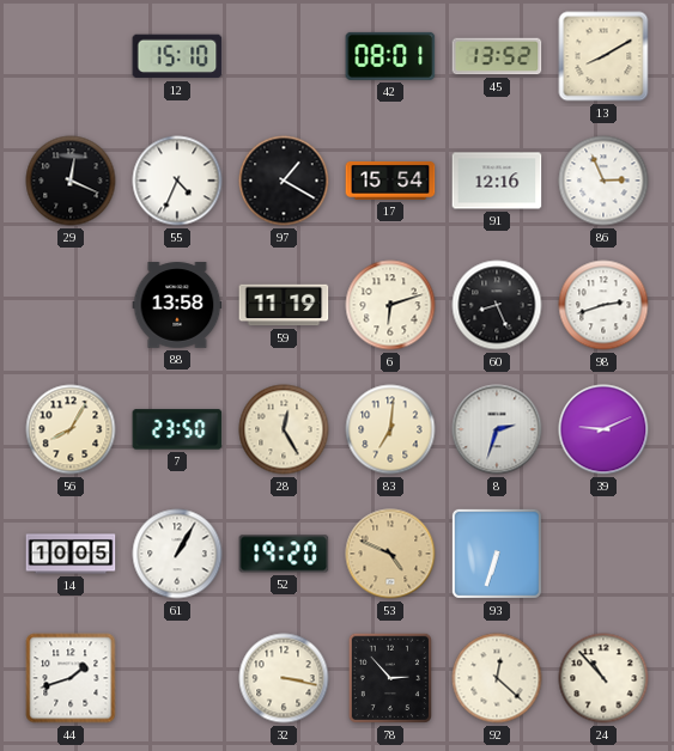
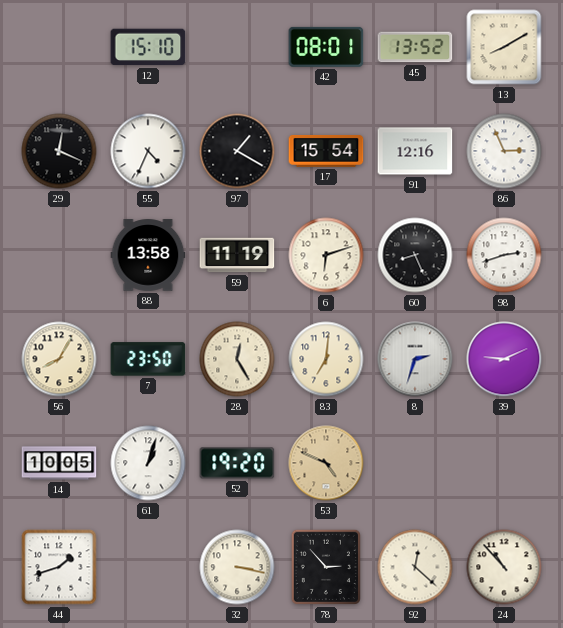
61: 1:05 -> 1:03
93: 6:33 -> none
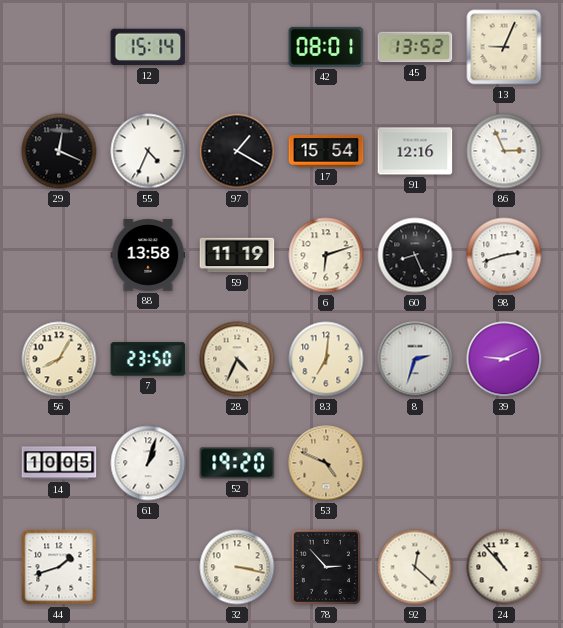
12: 15:10 -> 15:14
13: 8:10 -> 9:04
28: 12:25 -> 4:34
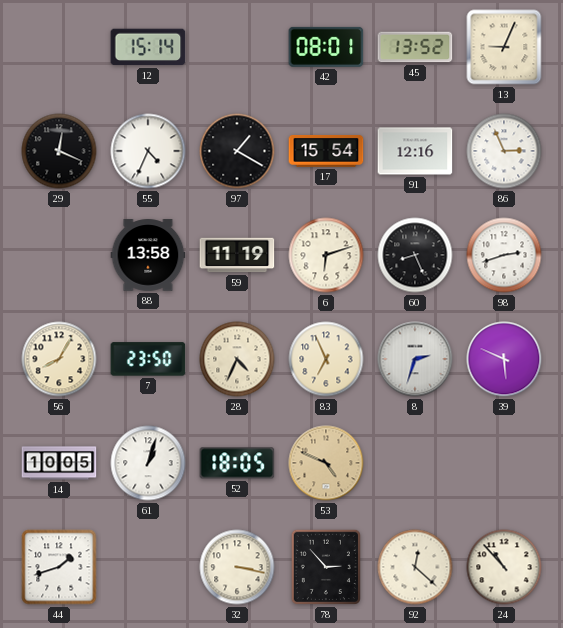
83: 7:01 -> 6:56
39: 9:11 -> 5:49
52: 19:20 -> 18:05
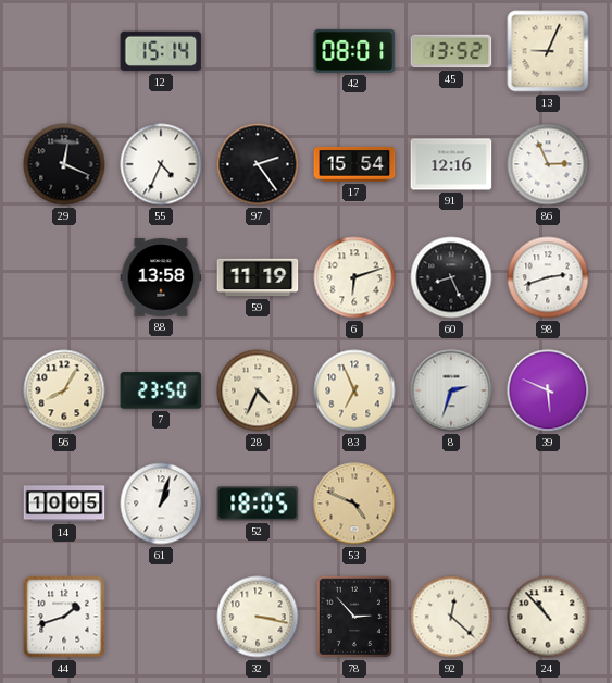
97: 1:20 -> 2:24
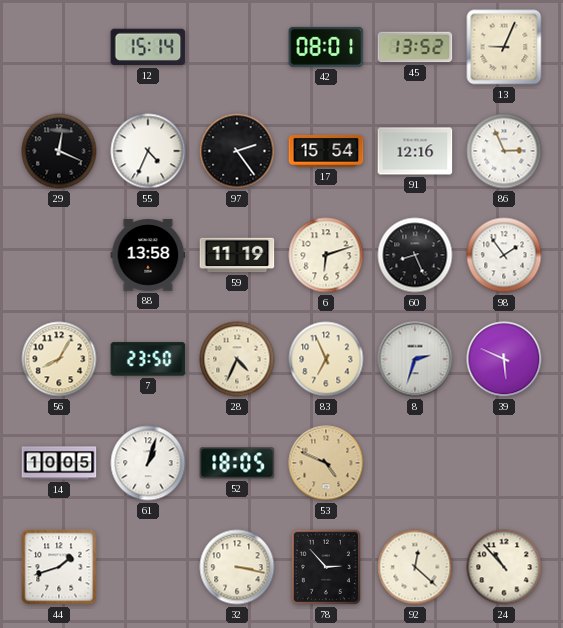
98: 2:42 -> 1:54
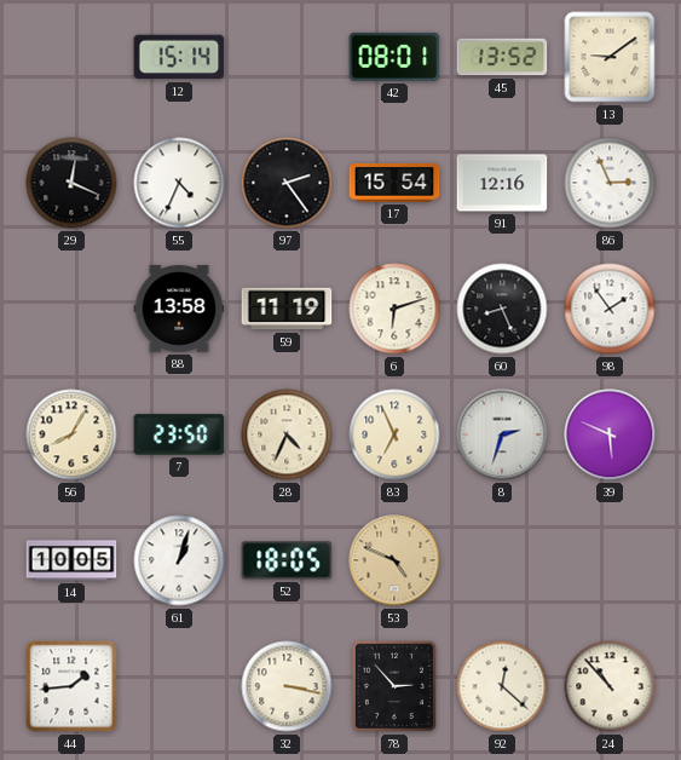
13: 9:04 -> 9:09
44: 1:42 -> 1:44
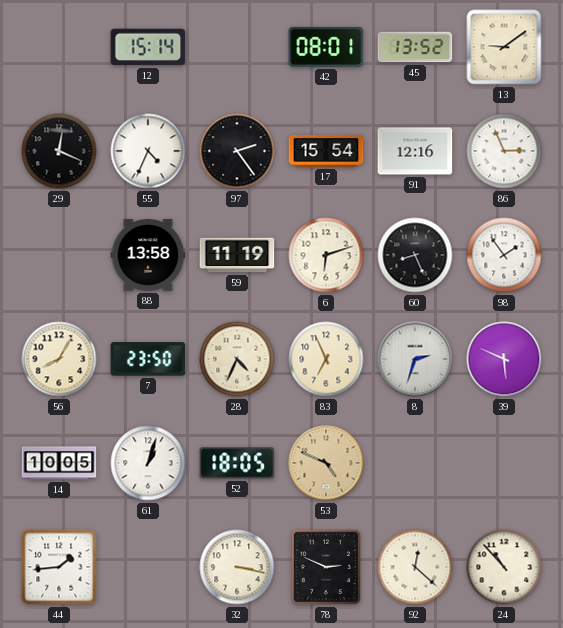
78: 2:53 -> 2:49
